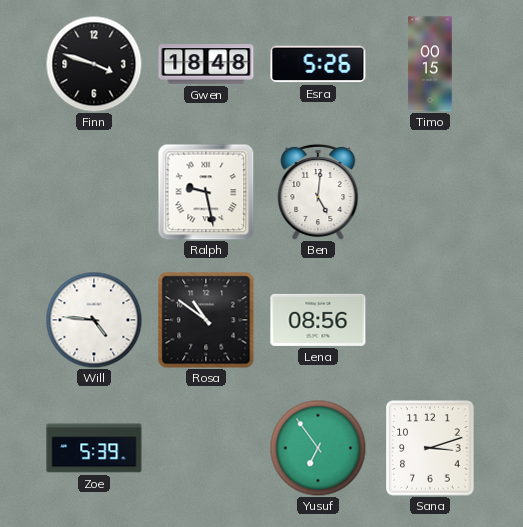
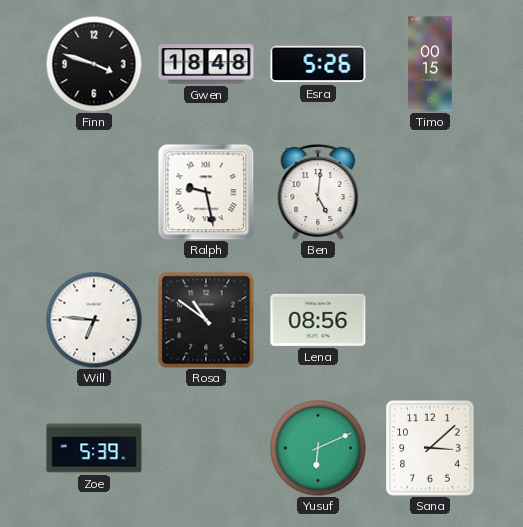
Will: 4:46 -> 6:46
Yusuf: 6:54 -> 6:11
Sana: 3:12 -> 3:08
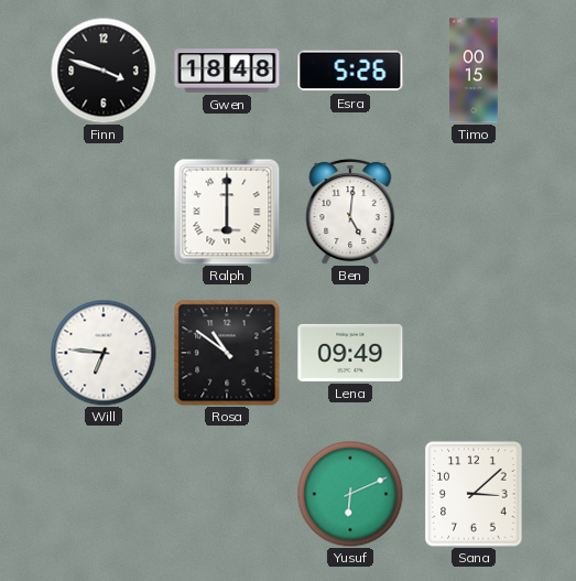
Ralph: 9:28 -> 6:00
Lena: 08:56 -> 09:49
Zoe: 5:39 -> none
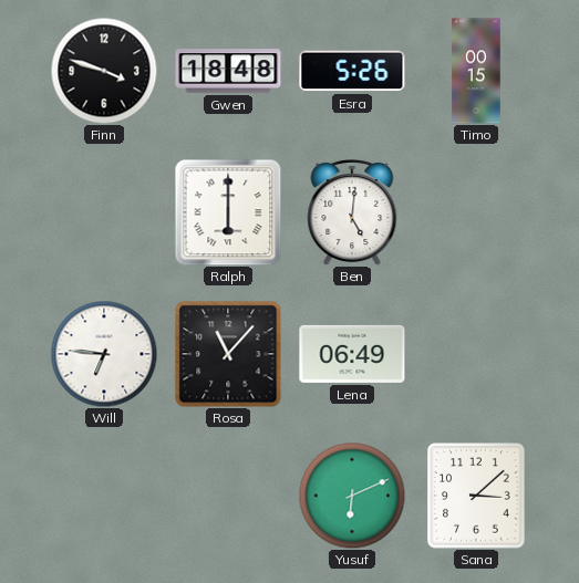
Rosa: 10:51 -> 11:07
Lena: 09:49 -> 06:49
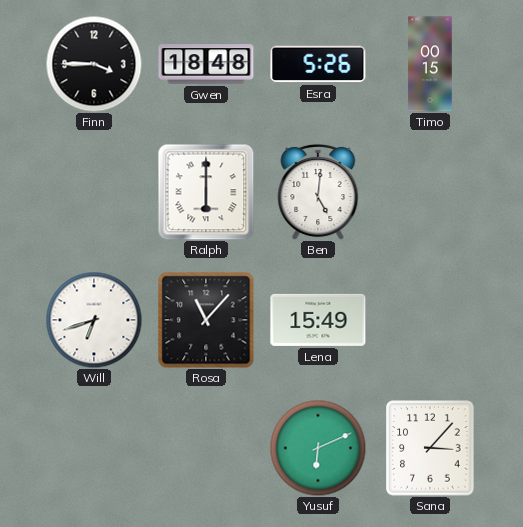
Finn: 3:48 -> 3:45
Will: 6:46 -> 6:42
Lena: 06:49 -> 15:49
Sana: 3:08 -> 3:07
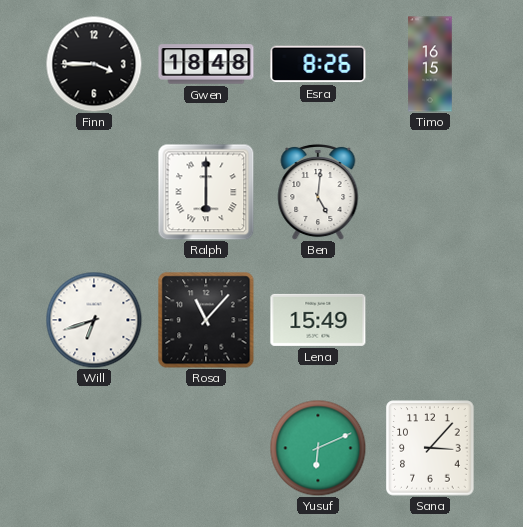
Esra: 5:26 -> 8:26
Timo: 00:15 -> 16:15
